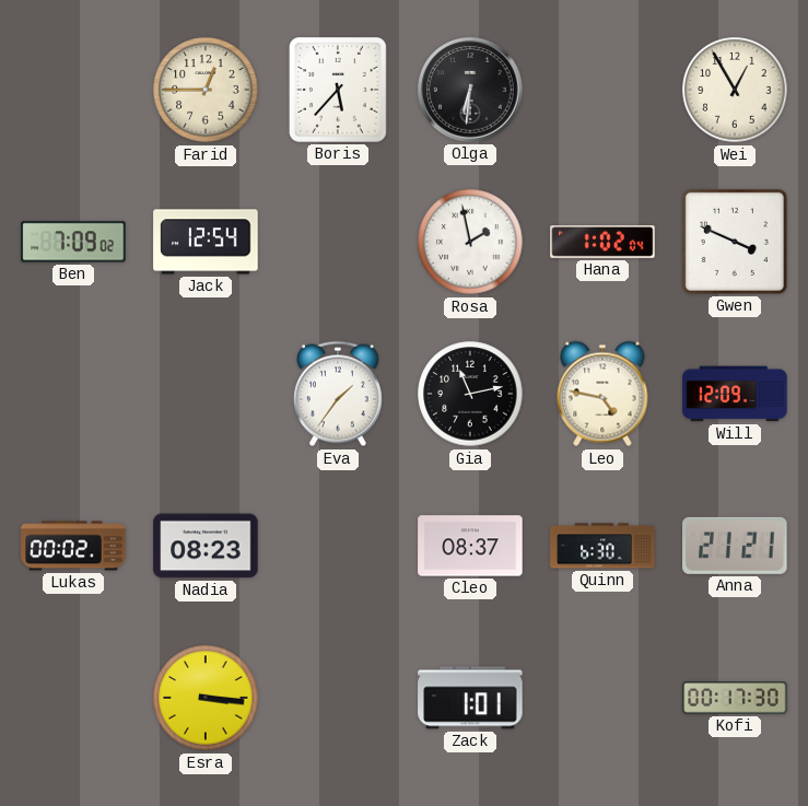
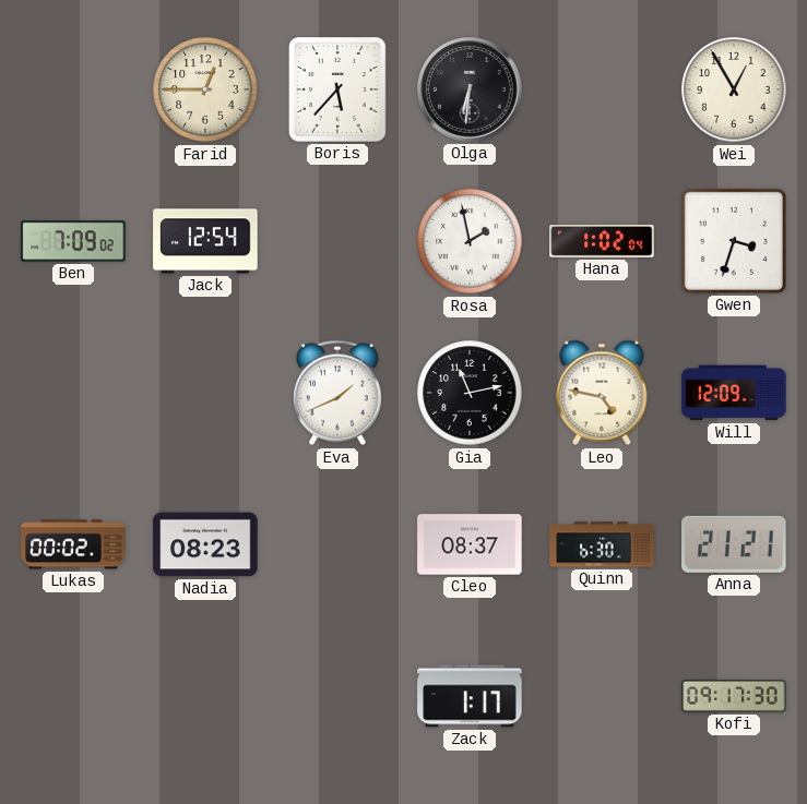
Gwen: 3:49 -> 3:33
Eva: 1:36 -> 1:41
Esra: 3:16 -> none
Zack: 1:01 -> 1:17
Kofi: 00:17 -> 09:17
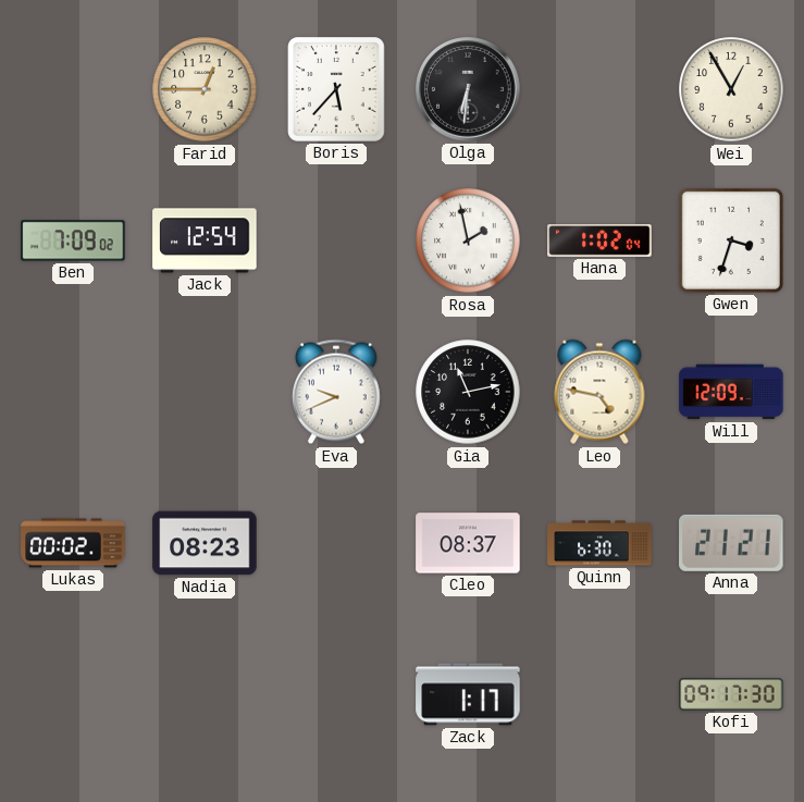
Eva: 1:41 -> 9:41
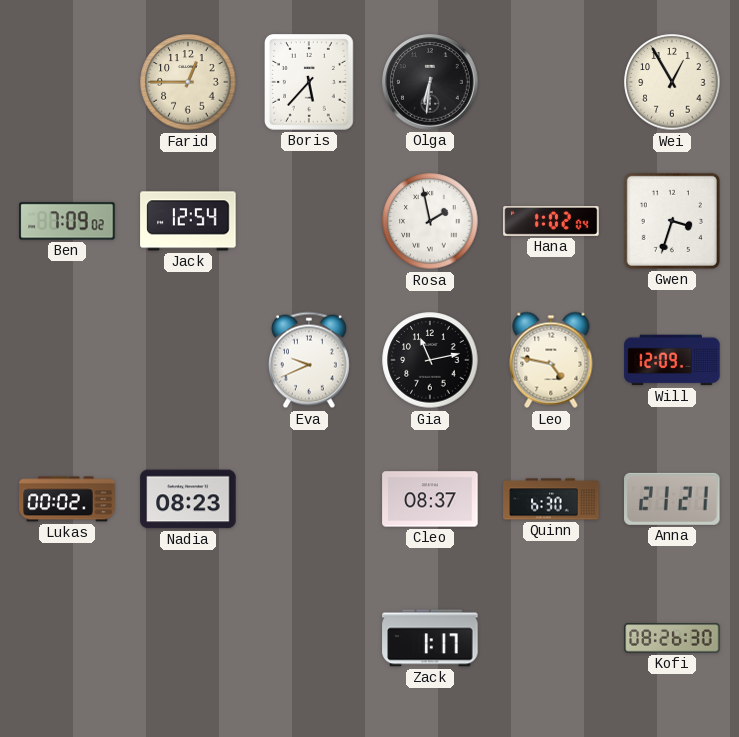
Kofi: 09:17 -> 08:26
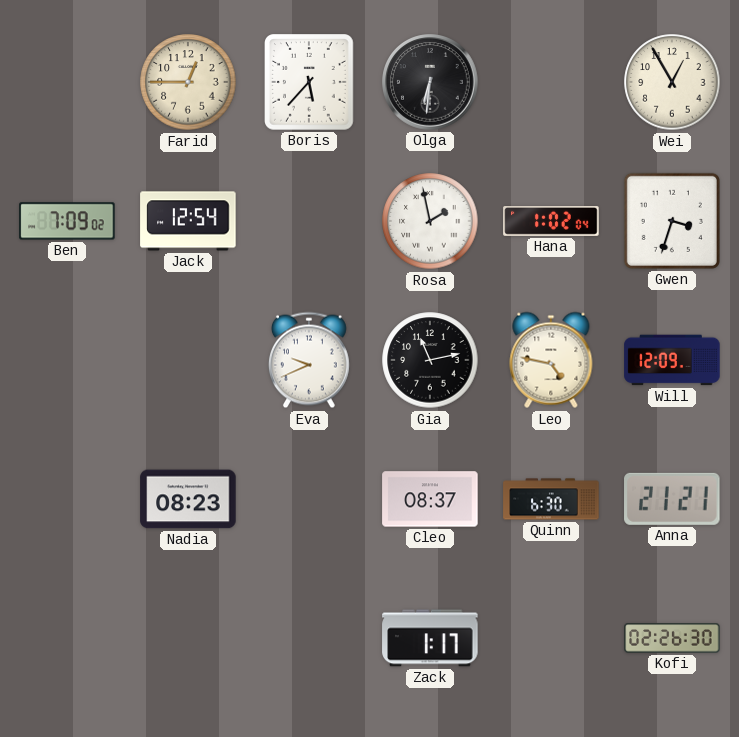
Lukas: 00:02 -> none
Kofi: 08:26 -> 02:26
